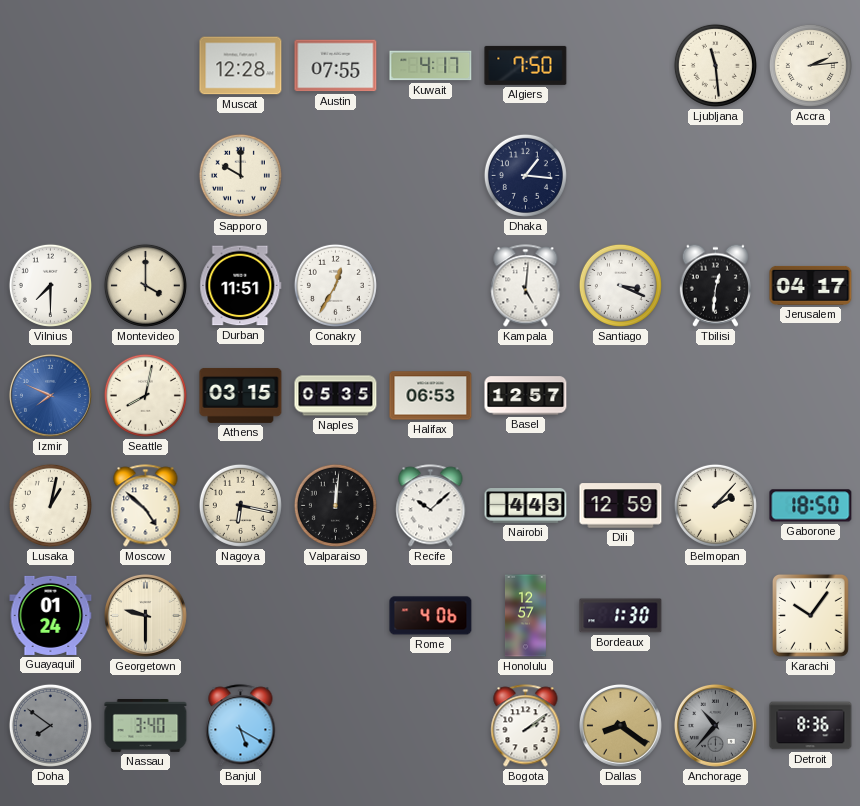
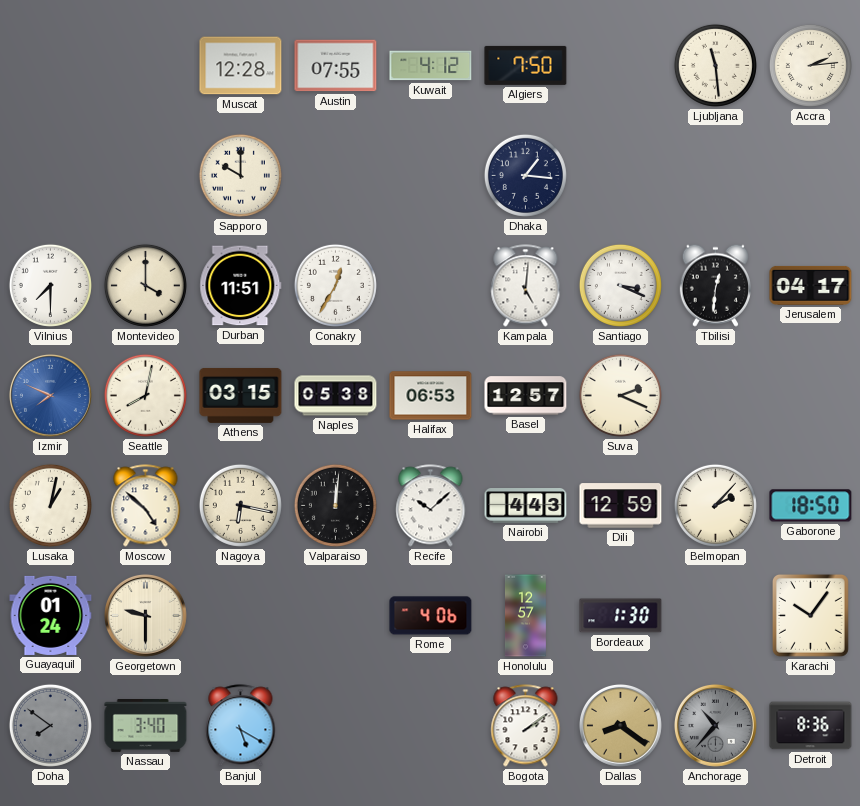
Kuwait: 4:17 -> 4:12
Naples: 05:35 -> 05:38
Suva: none -> 2:19
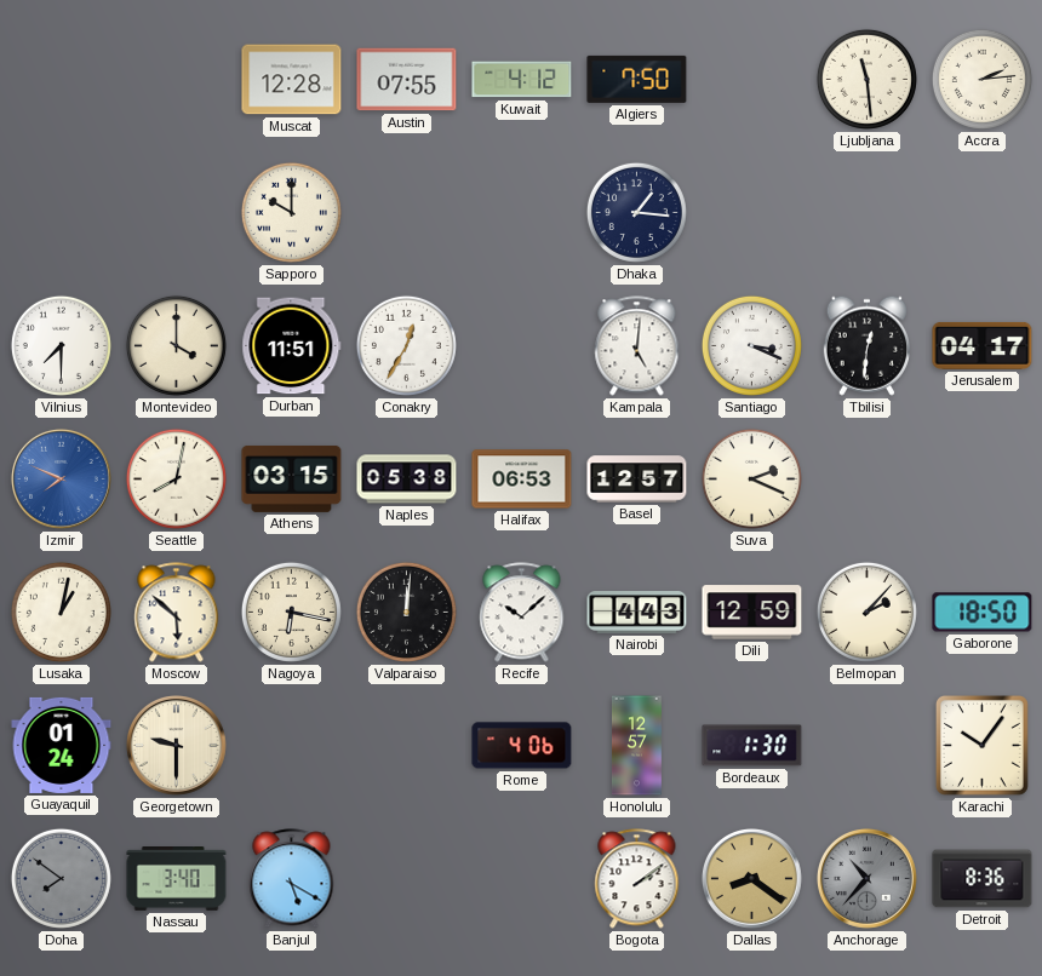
Moscow: 4:52 -> 5:52
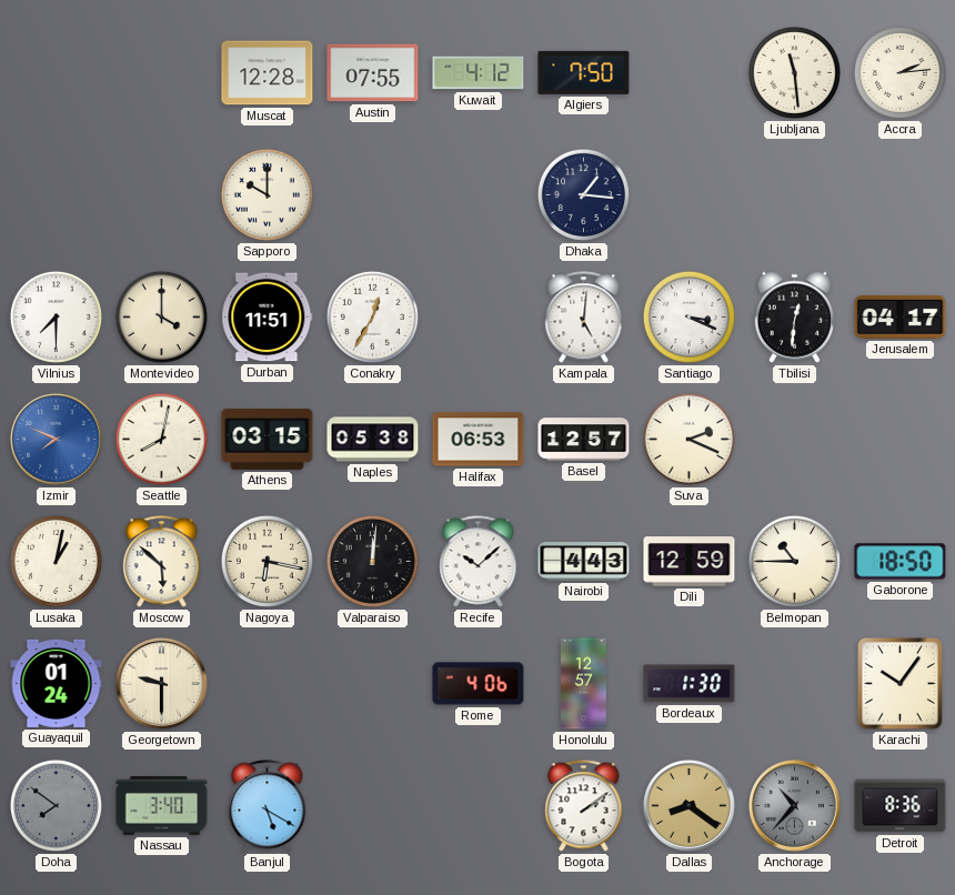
Belmopan: 2:07 -> 10:45
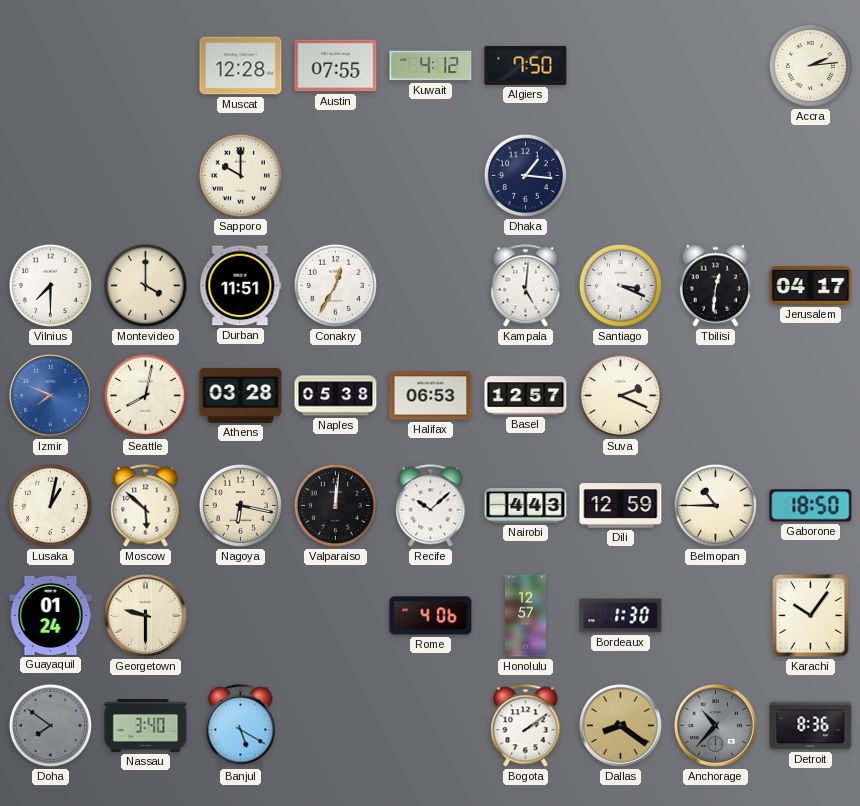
Ljubljana: 11:29 -> none
Athens: 03:15 -> 03:28
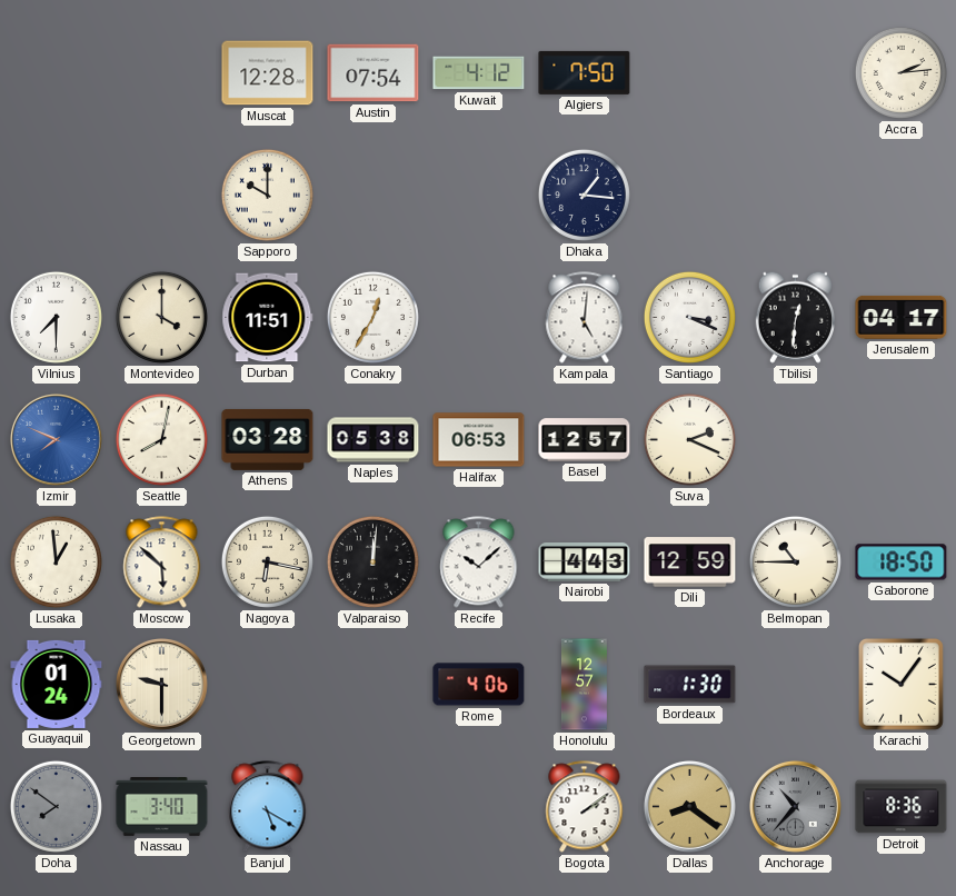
Austin: 07:55 -> 07:54
Lusaka: 1:02 -> 12:59
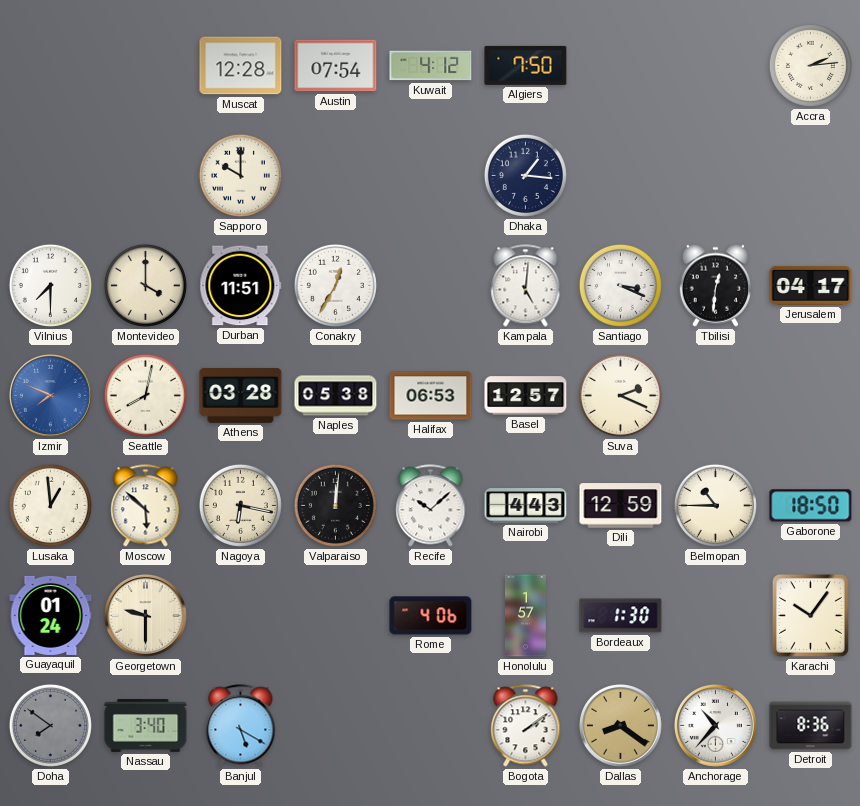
Honolulu: 12:57 -> 1:57
Anchorage dial: grey -> white
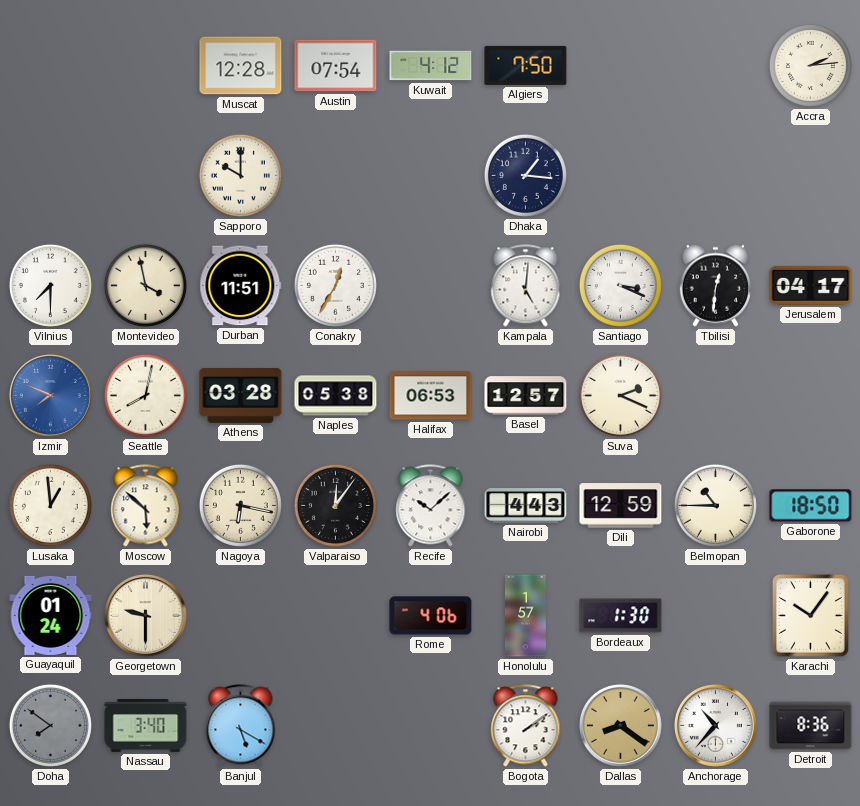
Montevideo: 4:00 -> 3:58
Valparaiso: 12:01 -> 12:06
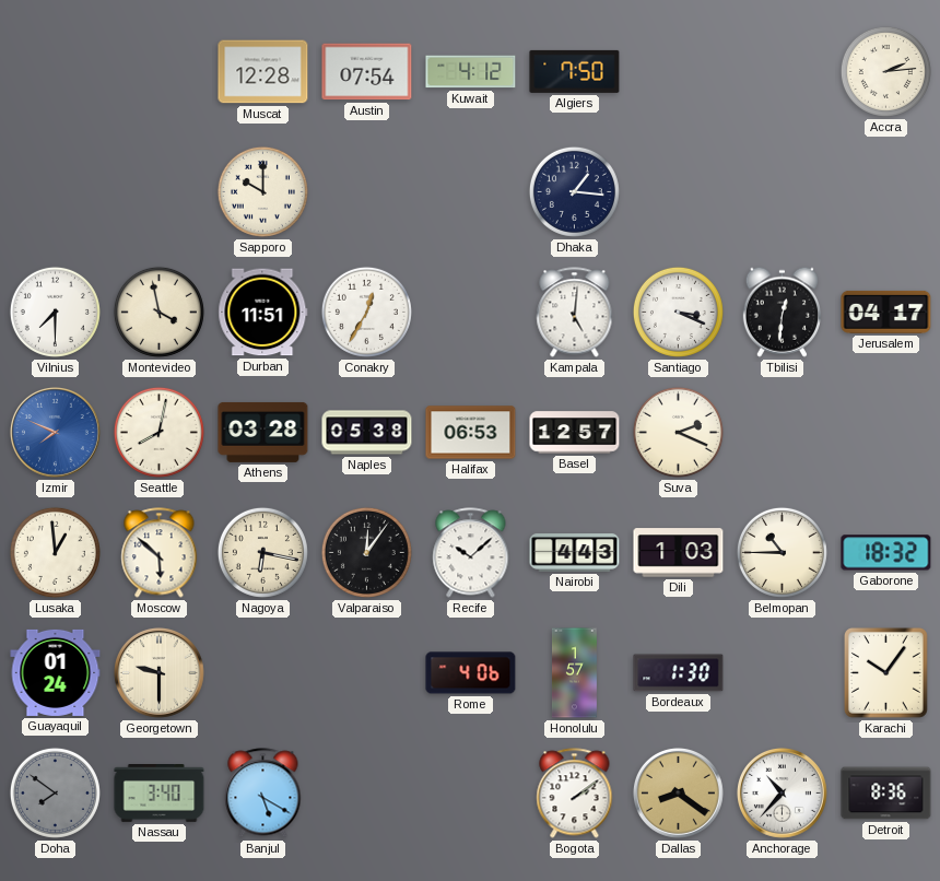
Dili: 12:59 -> 1:03
Gaborone: 18:50 -> 18:32
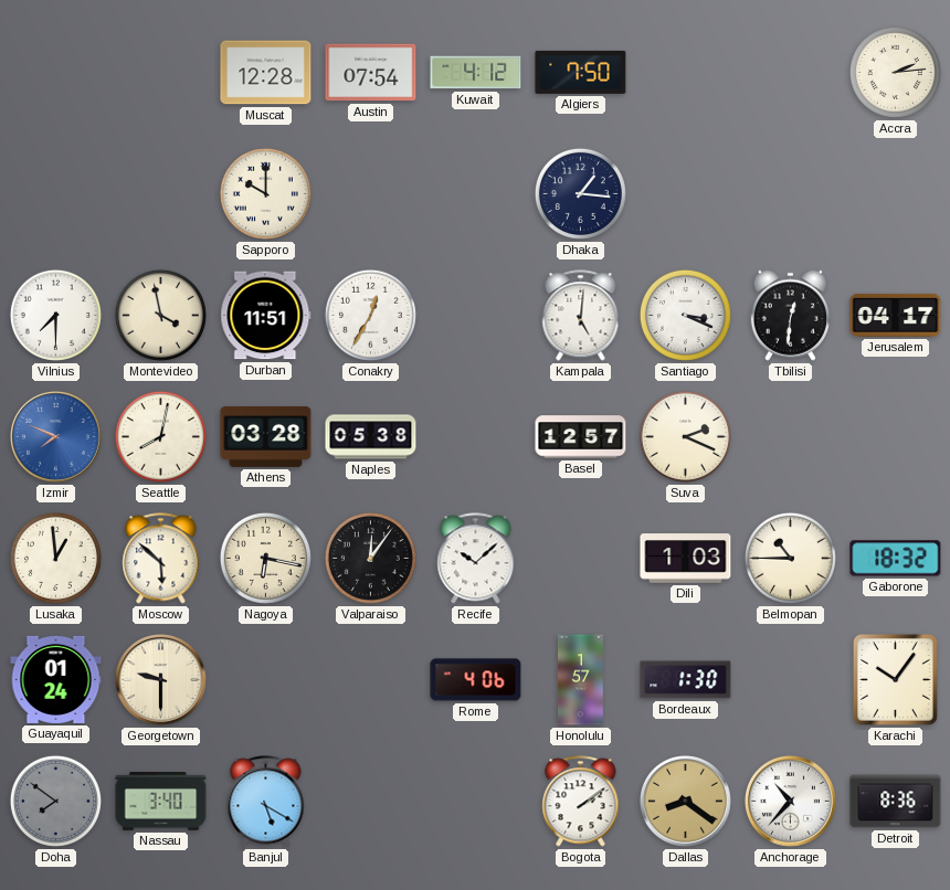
Halifax: 06:53 -> none
Nairobi: 4:43 -> none
